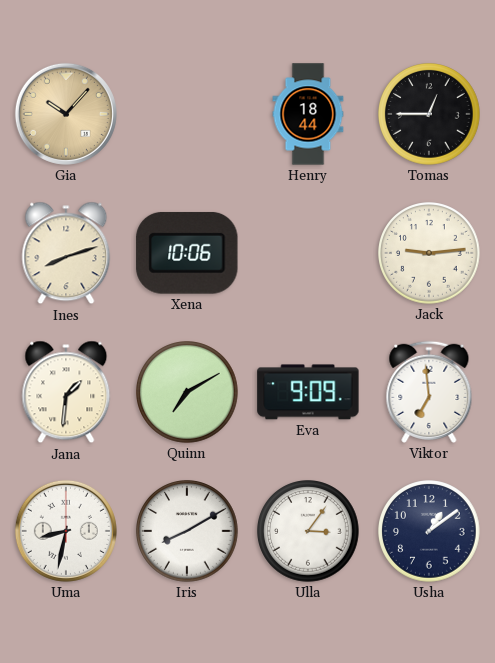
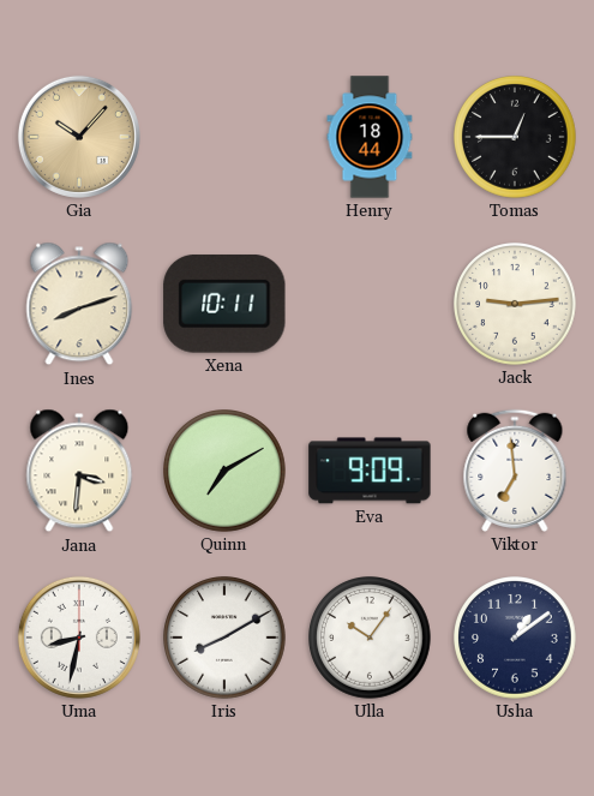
Xena: 10:06 -> 10:11
Jana: 1:31 -> 3:31
Ulla: 3:06 -> 10:06
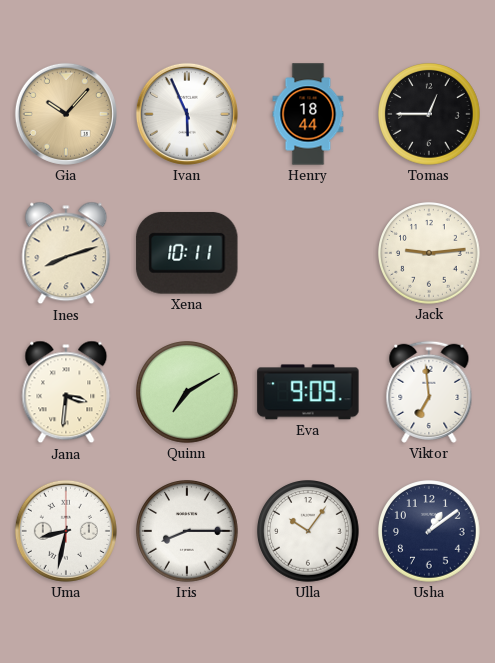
Ivan: none -> 5:56
Iris: 8:10 -> 8:15
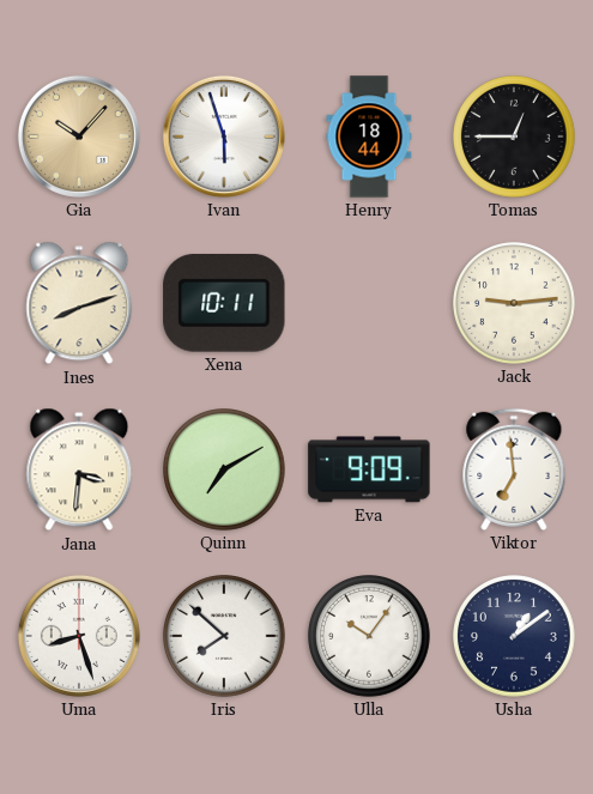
Ivan: 5:56 -> 5:57
Uma: 8:32 -> 8:27
Iris: 8:15 -> 7:52
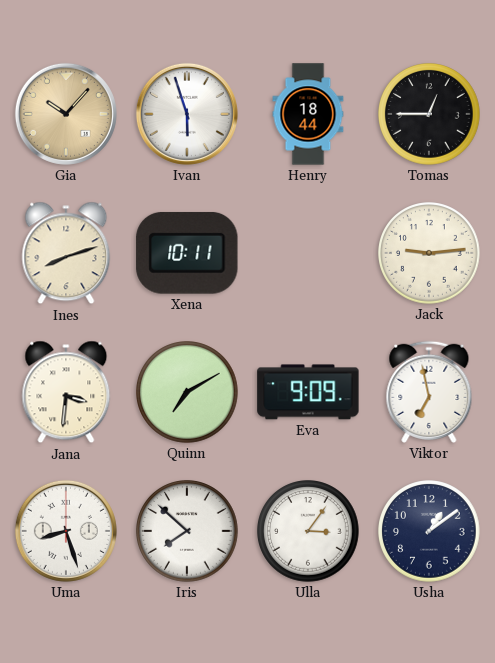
Viktor: 6:59 -> 6:58
Ulla: 10:06 -> 3:06
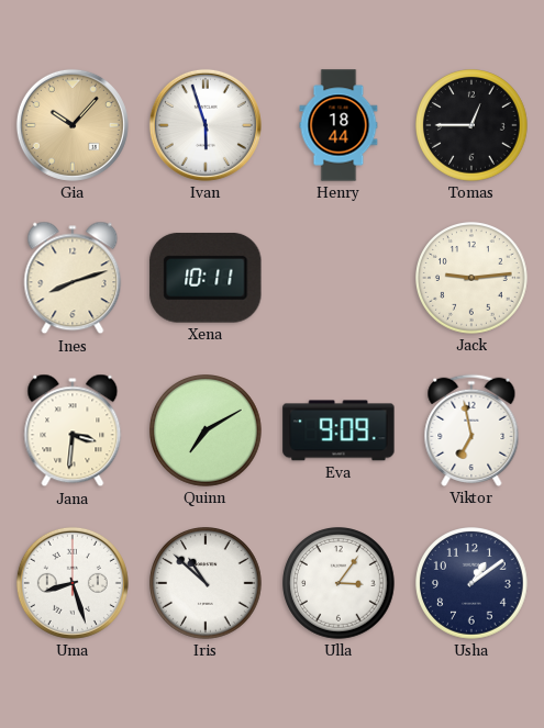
Iris: 7:52 -> 10:52
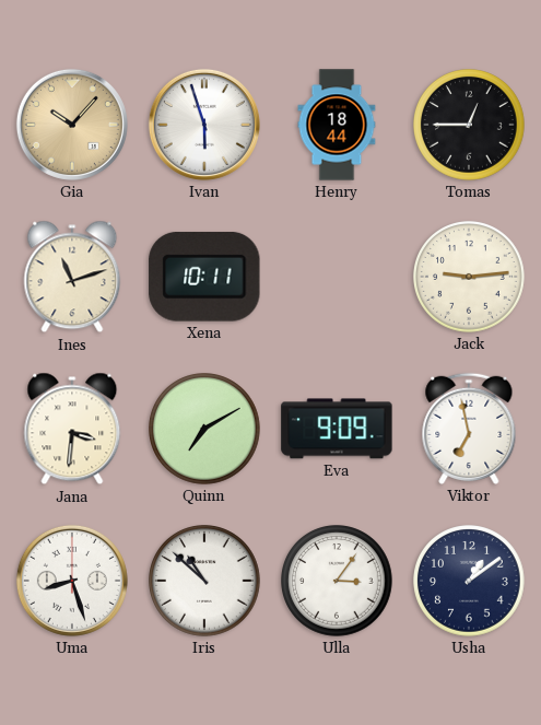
Ines: 8:12 -> 11:12
